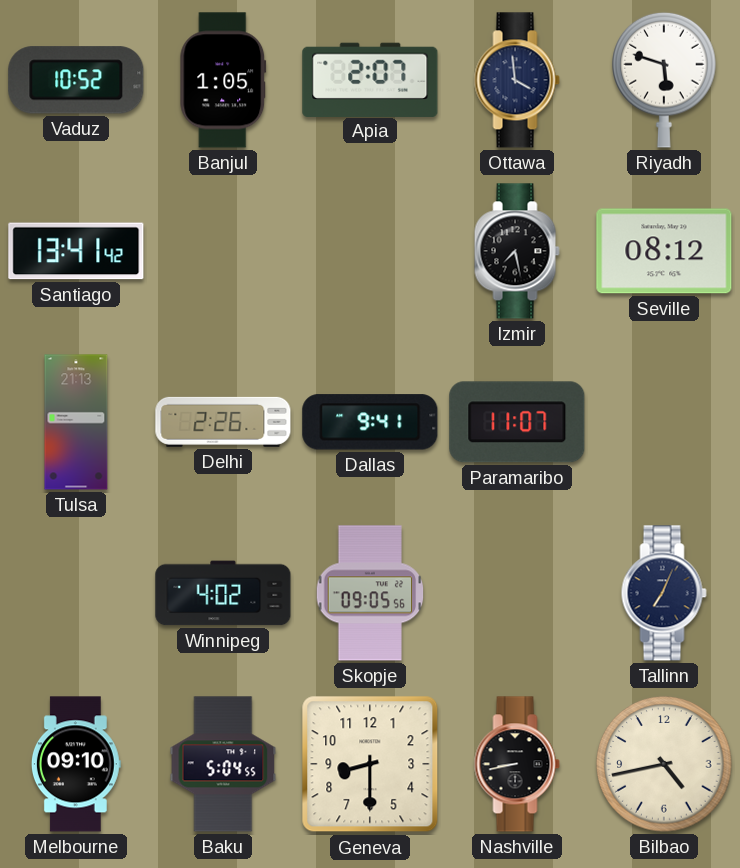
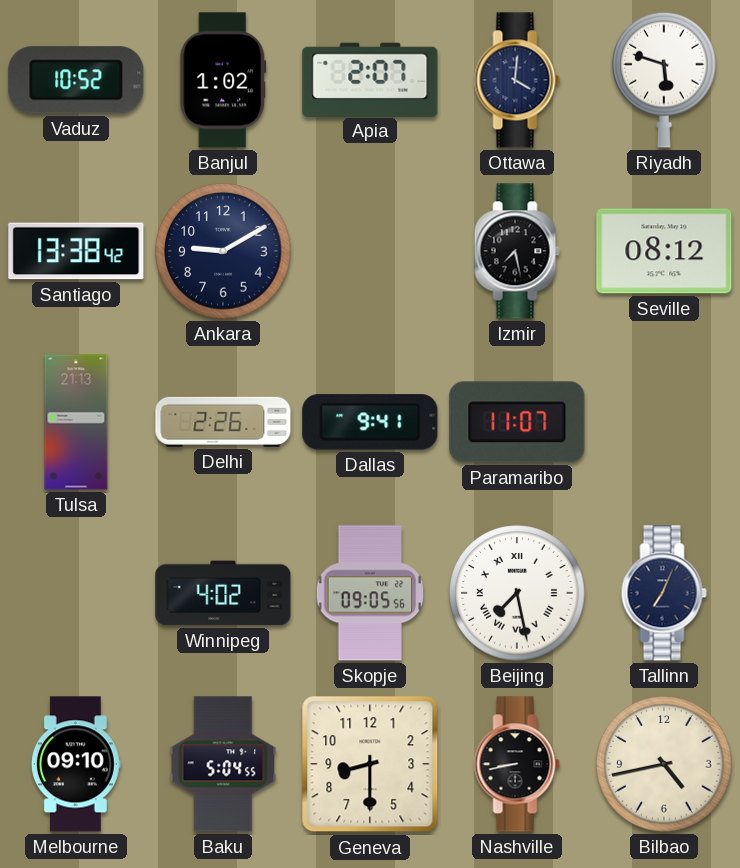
Banjul: 1:05 -> 1:02
Ottawa: 3:59 -> 4:01
Santiago: 13:41 -> 13:38
Ankara: none -> 9:10
Beijing: none -> 7:28
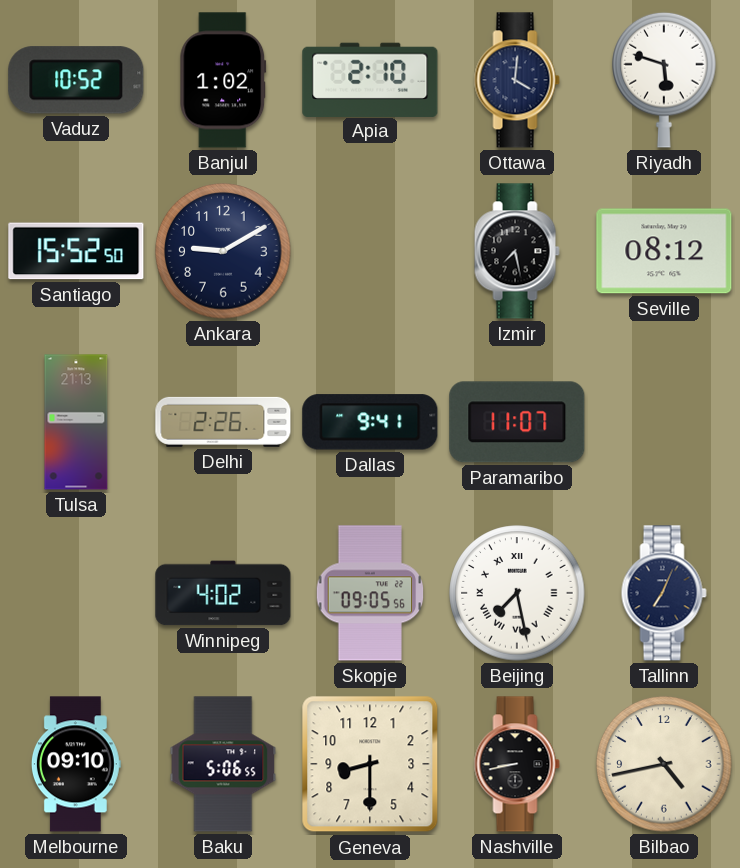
Apia: 2:07 -> 2:10
Santiago: 13:38 -> 15:52
Baku: 5:04 -> 5:06
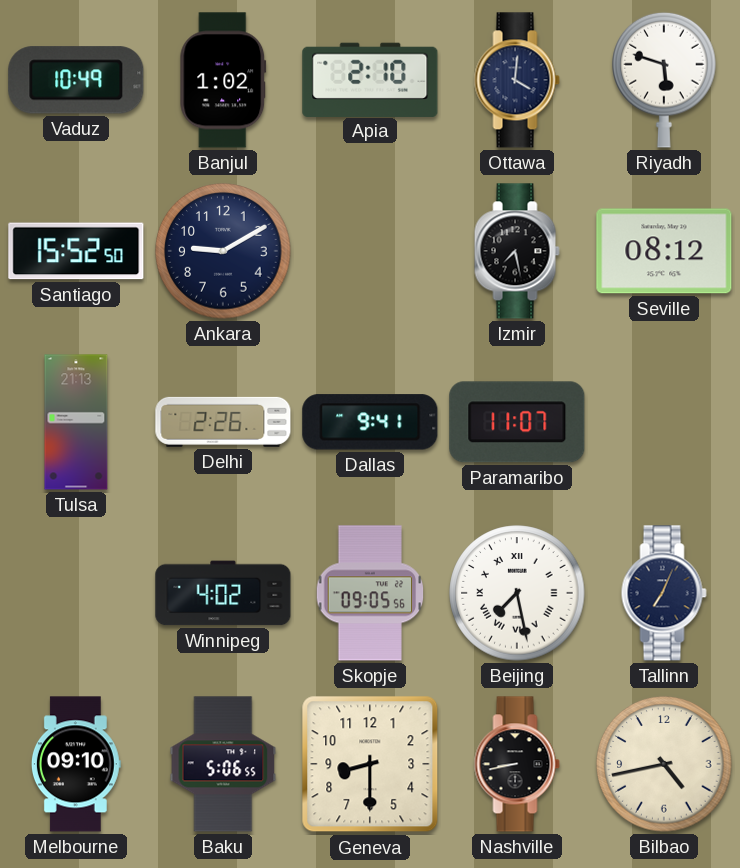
Vaduz: 10:52 -> 10:49
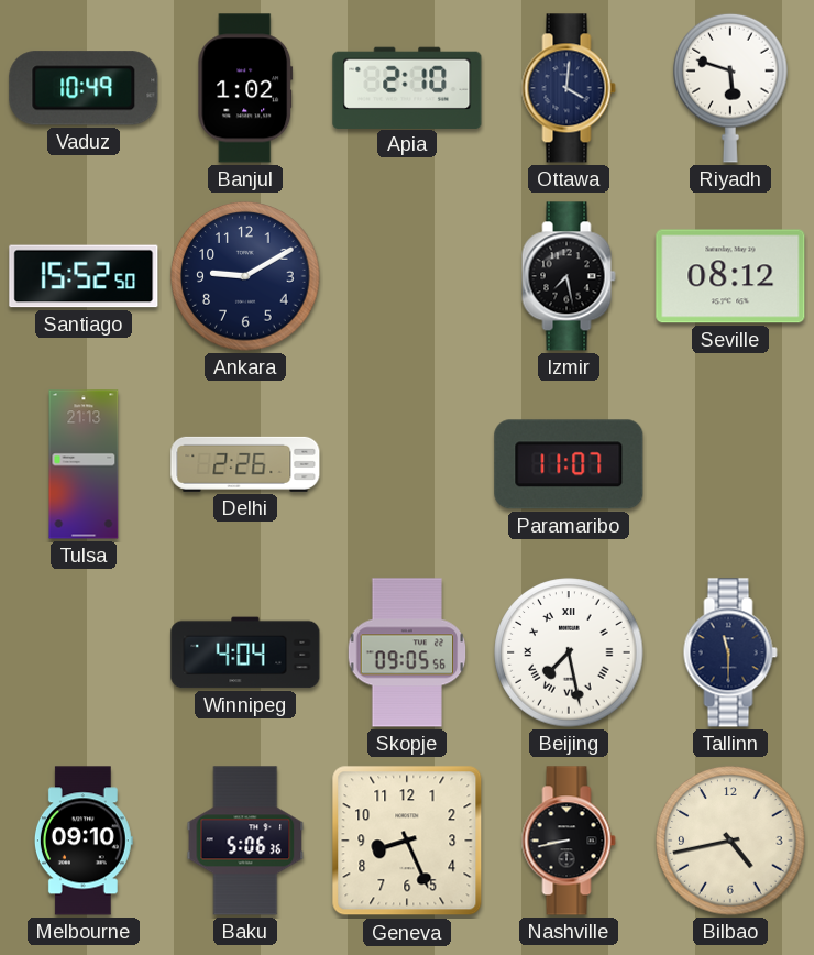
Dallas: 9:41 -> none
Winnipeg: 4:02 -> 4:04
Tallinn: 7:04 -> 11:30
Baku: 5:06:55 -> 5:06:36
Geneva: 8:30 -> 8:26
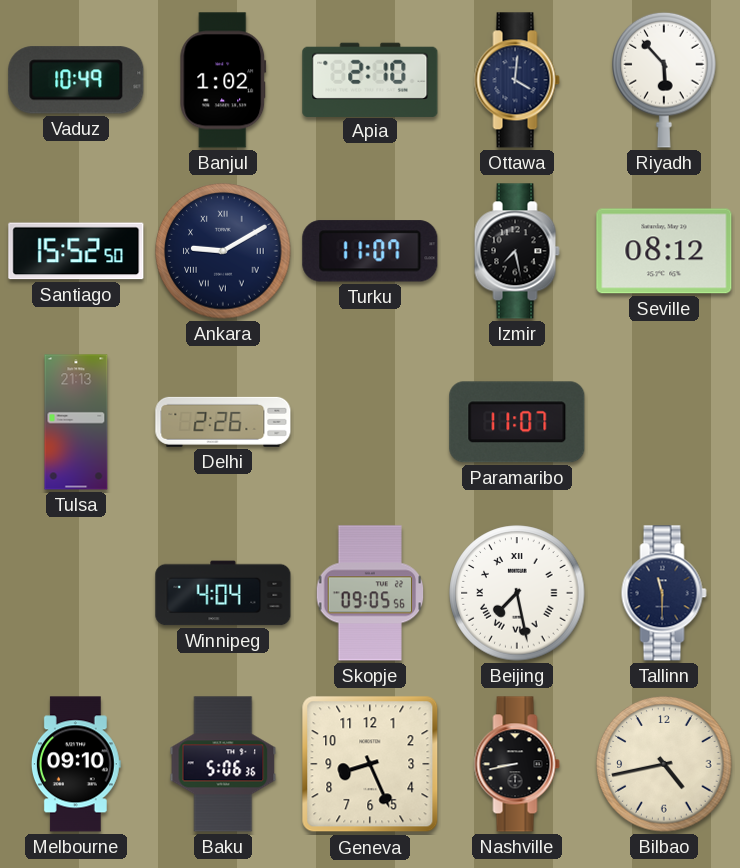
Riyadh: 5:48 -> 5:53
Ankara numerals: Arabic -> Roman
Turku: none -> 11:07
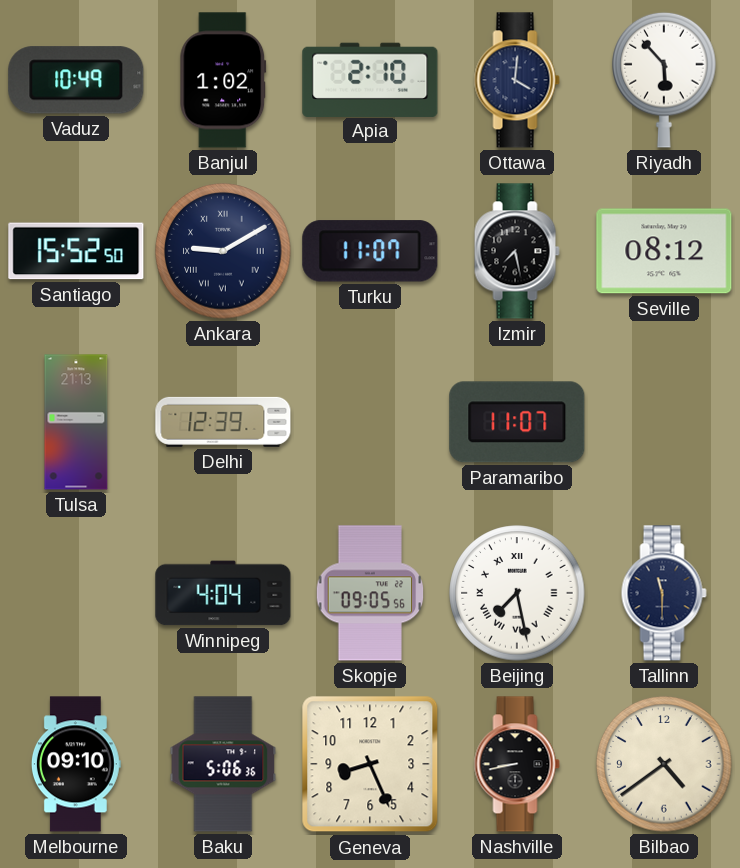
Delhi: 2:26 -> 12:39
Bilbao: 4:43 -> 4:39
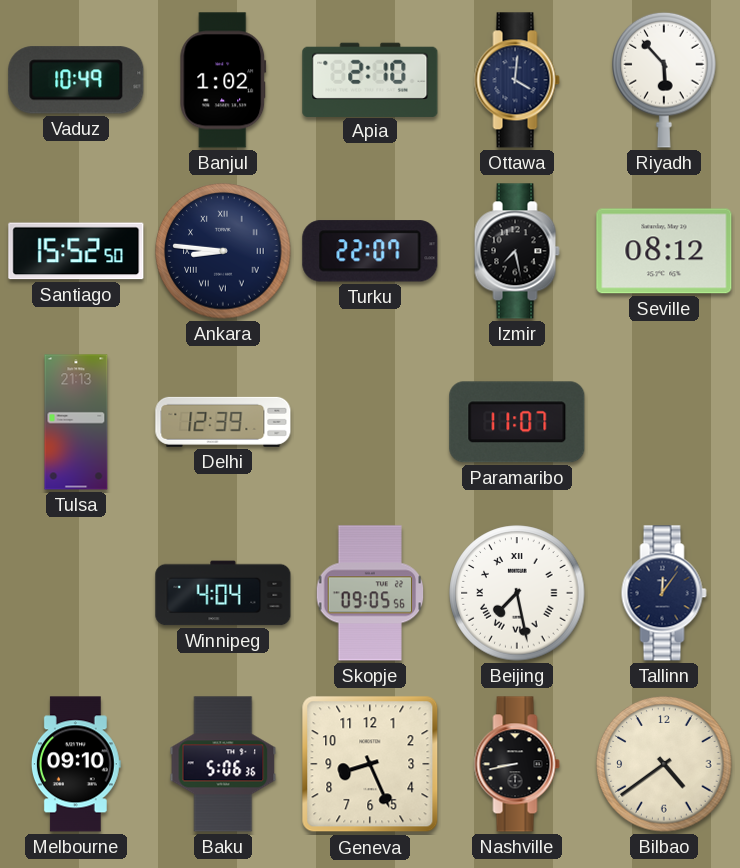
Ankara: 9:10 -> 8:46
Turku: 11:07 -> 22:07
Tallinn: 11:30 -> 12:06
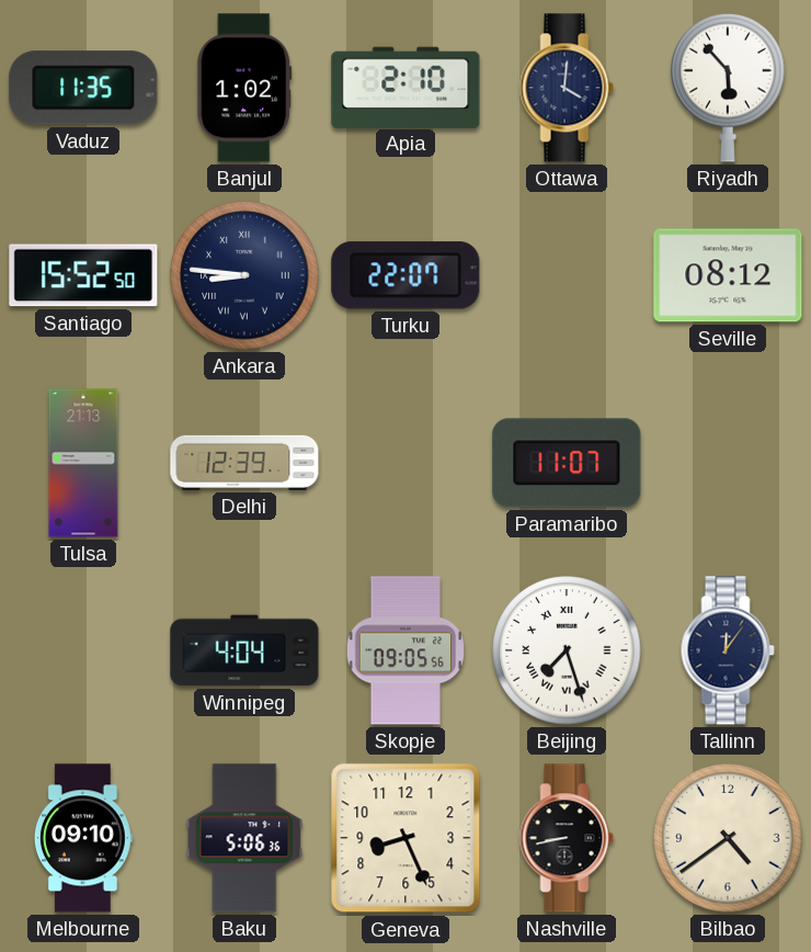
Vaduz: 10:49 -> 11:35
Izmir: 7:28 -> none
Beijing: 7:28 -> 7:27
